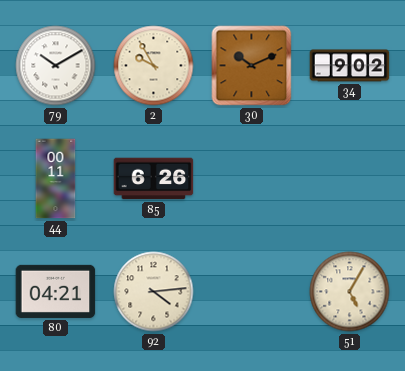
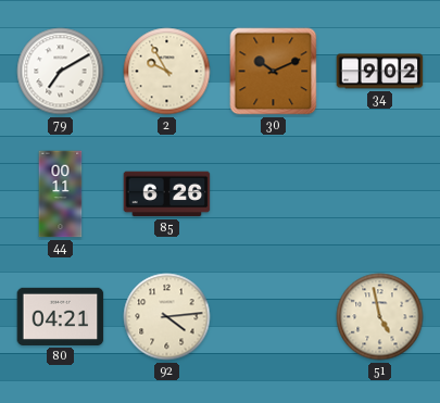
79: 10:10 -> 7:10
51: 5:05 -> 4:58
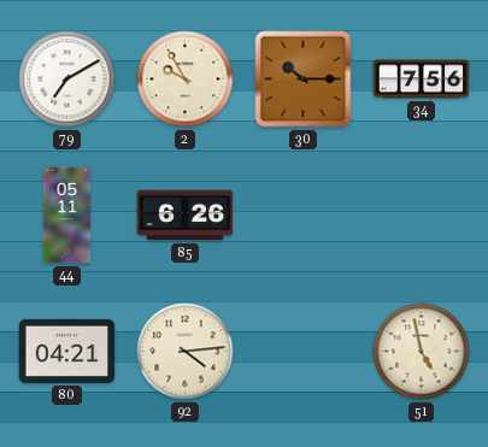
30: 10:11 -> 10:15
34: 9:02 -> 7:56
44: 00:11 -> 05:11
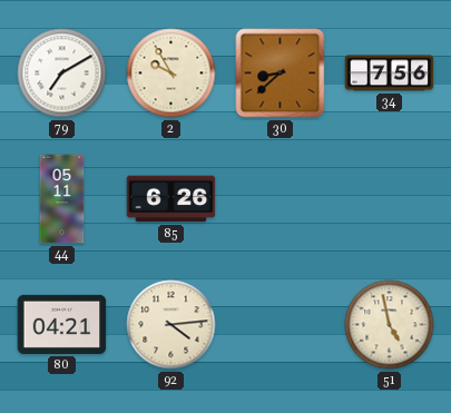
30: 10:15 -> 8:38
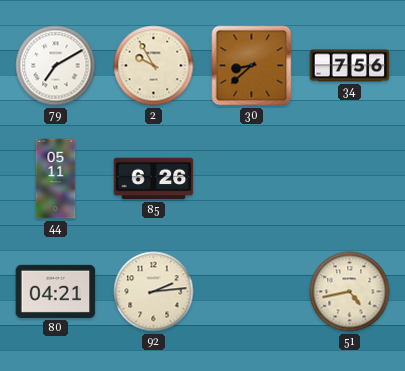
92: 4:14 -> 2:14
51: 4:58 -> 4:43
